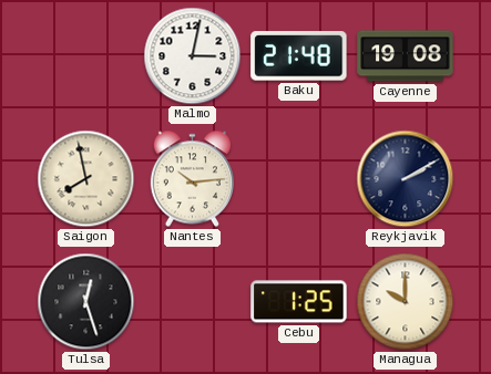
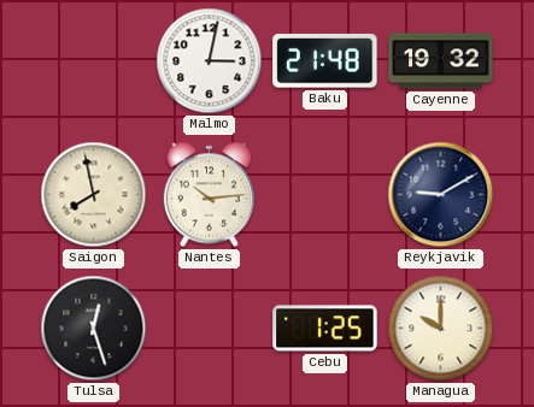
Cayenne: 19:08 -> 19:32
Reykjavik: 2:10 -> 9:10
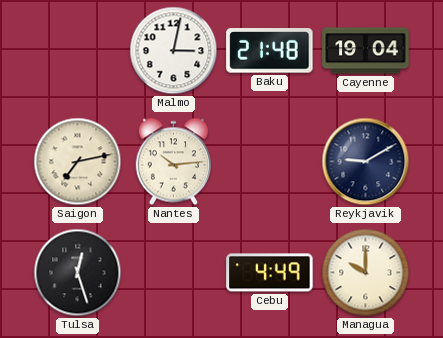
Cayenne: 19:32 -> 19:04
Saigon: 7:58 -> 7:13
Cebu: 1:25 -> 4:49
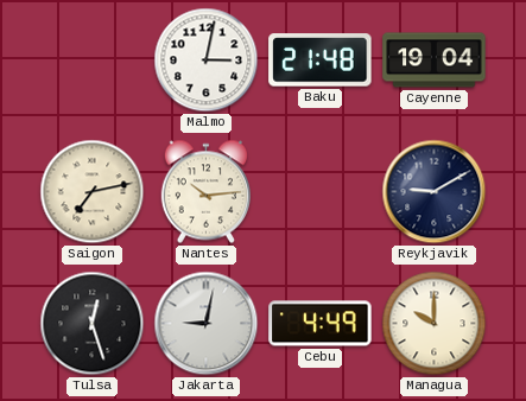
Jakarta: none -> 9:02
